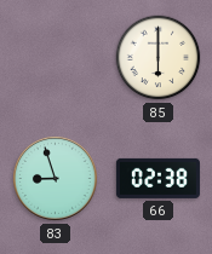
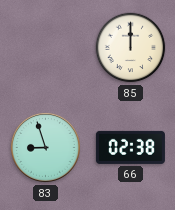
85: 6:00 -> 12:00
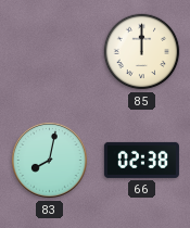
83: 8:57 -> 8:02
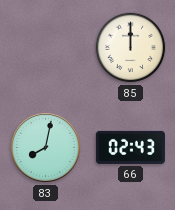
66: 02:38 -> 02:43
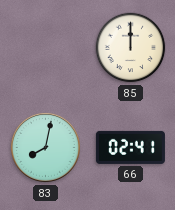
66: 02:43 -> 02:41
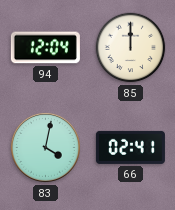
94: none -> 12:04
83: 8:02 -> 4:02
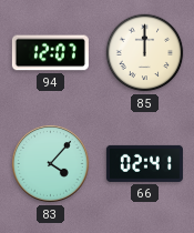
94: 12:04 -> 12:07
83: 4:02 -> 4:07
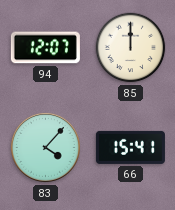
66: 02:41 -> 15:41
